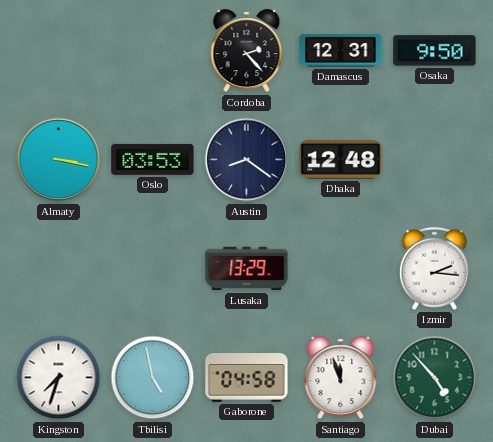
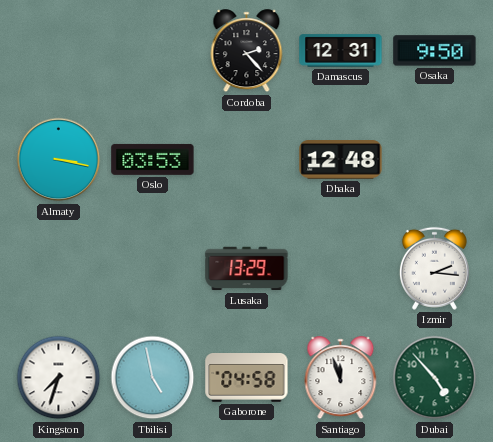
Austin: 8:21 -> none
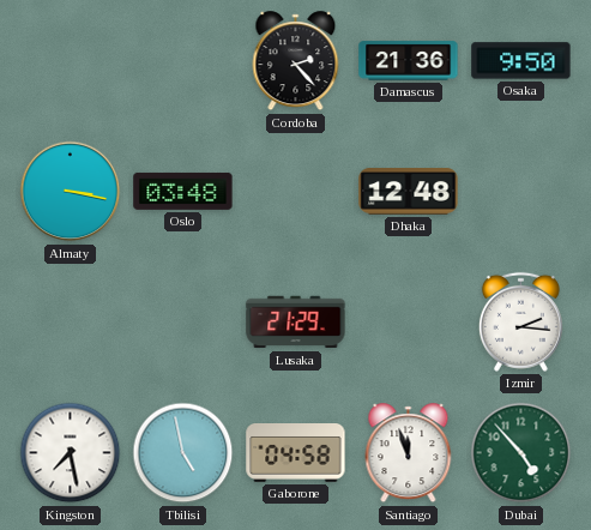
Damascus: 12:31 -> 21:36
Oslo: 03:53 -> 03:48
Lusaka: 13:29 -> 21:29
Kingston: 7:33 -> 7:28
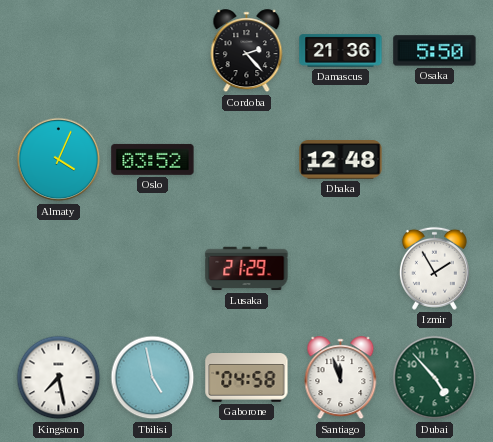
Osaka: 9:50 -> 5:50
Almaty: 3:17 -> 4:04
Oslo: 03:48 -> 03:52
Izmir: 2:16 -> 1:55
